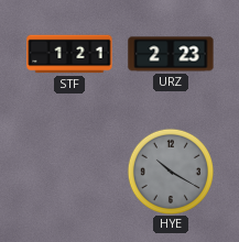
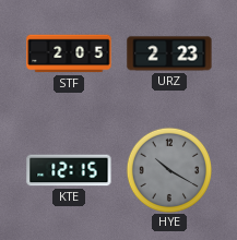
STF: 1:21 -> 2:05
KTE: none -> 12:15
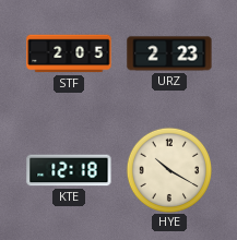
KTE: 12:15 -> 12:18
HYE dial: grey -> cream
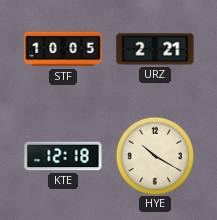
STF: 2:05 -> 10:05
URZ: 2:23 -> 2:21
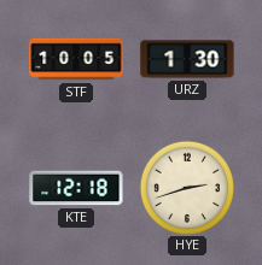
URZ: 2:21 -> 1:30
HYE: 10:20 -> 2:42
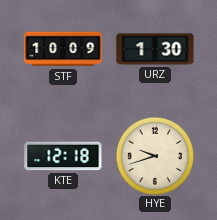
STF: 10:05 -> 10:09
HYE: 2:42 -> 9:42
